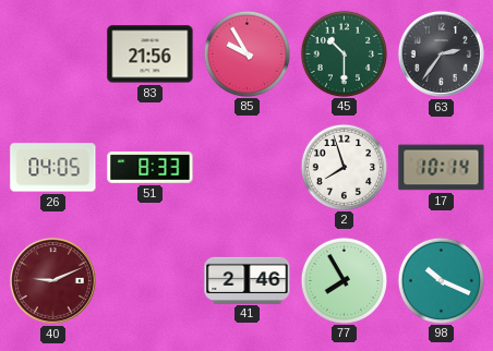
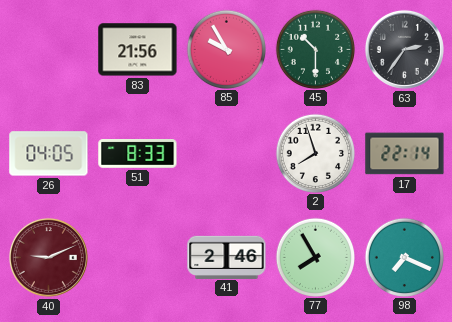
17: 10:14 -> 22:14
98: 10:19 -> 7:19
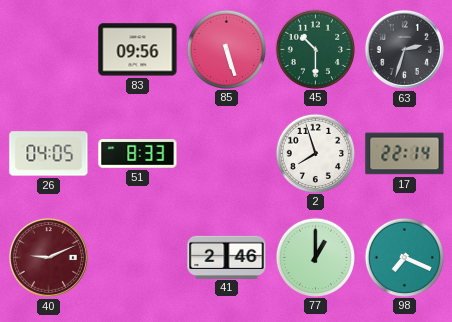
83: 21:56 -> 09:56
85: 9:55 -> 5:27
63: 2:36 -> 2:33
77: 7:55 -> 1:00
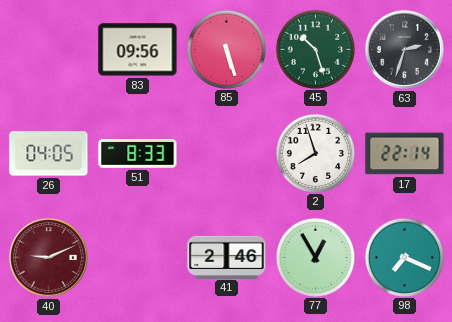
45: 10:30 -> 10:27
77: 1:00 -> 12:55
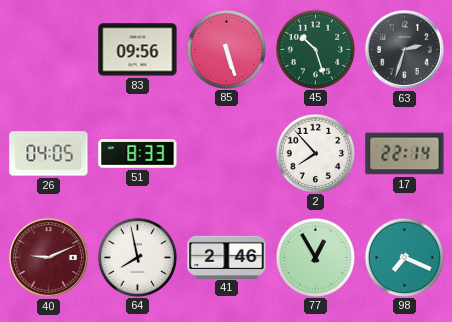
2: 7:57 -> 7:53
64: none -> 7:58
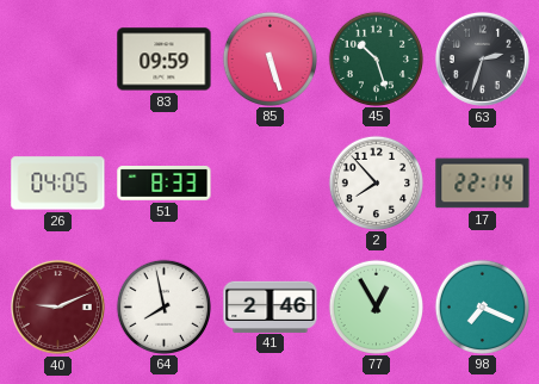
83: 09:56 -> 09:59
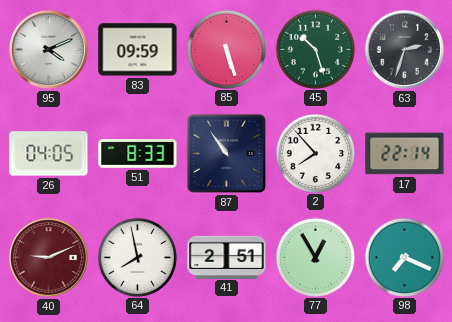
95: none -> 4:11
87: none -> 10:54
41: 2:46 -> 2:51
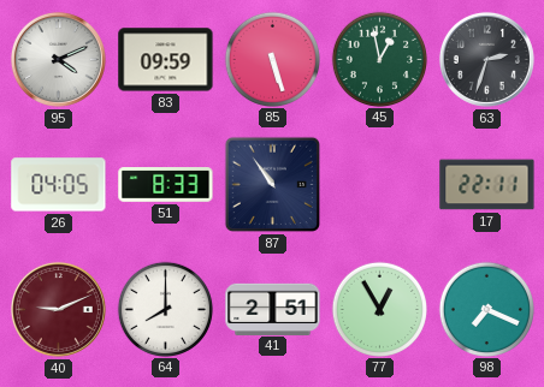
45: 10:27 -> 12:58
2: 7:53 -> none
17: 22:14 -> 22:11
64: 7:58 -> 8:00
